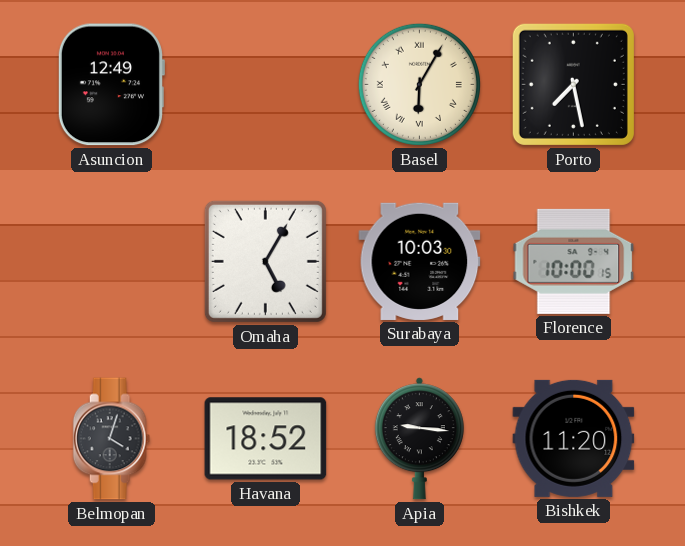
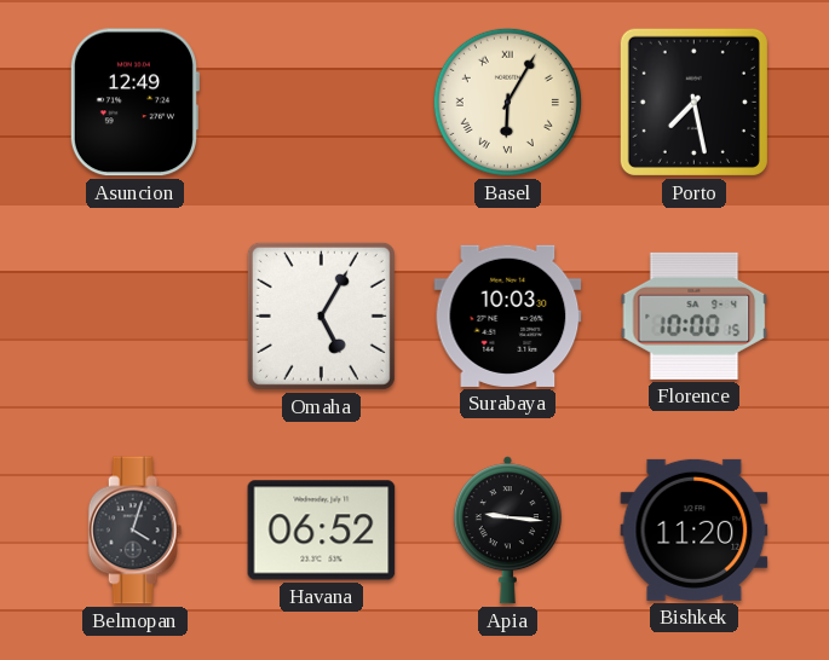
Havana: 18:52 -> 06:52
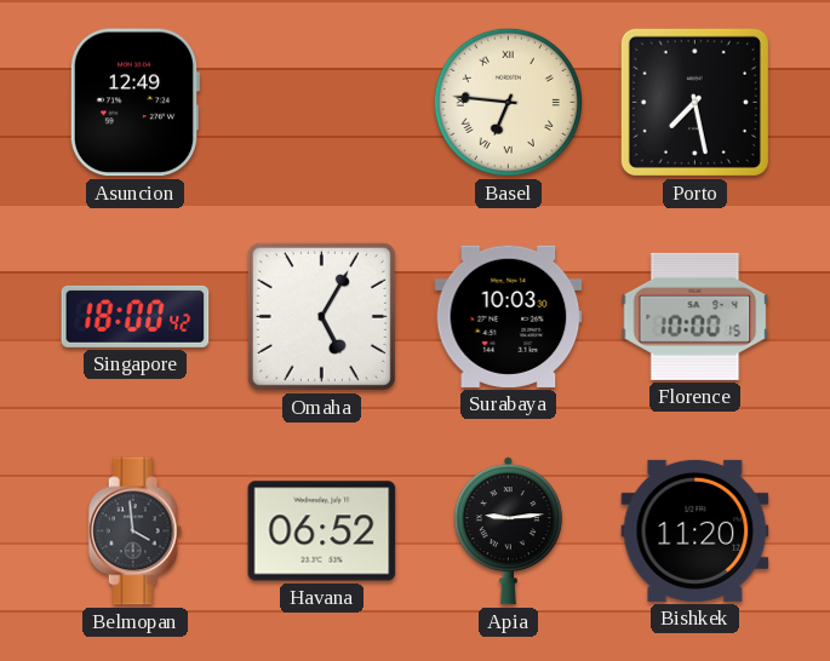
Basel: 6:05 -> 6:46
Singapore: none -> 18:00
Belmopan: 4:03 -> 3:59
Apia: 9:16 -> 9:14
